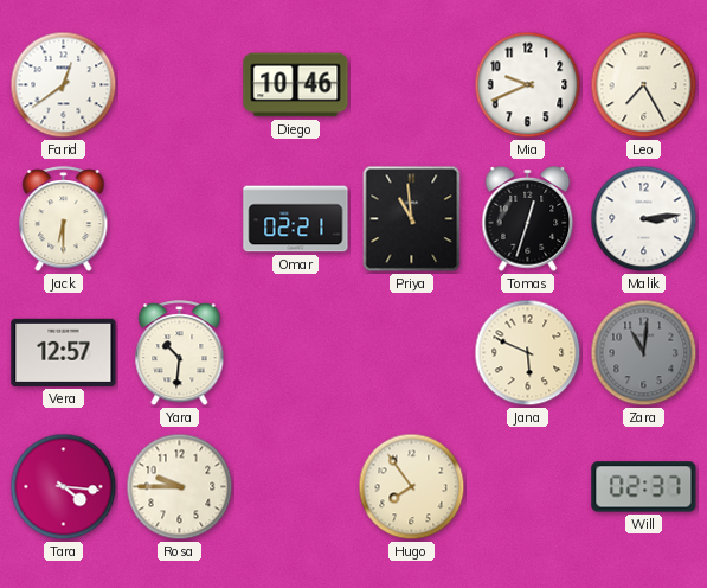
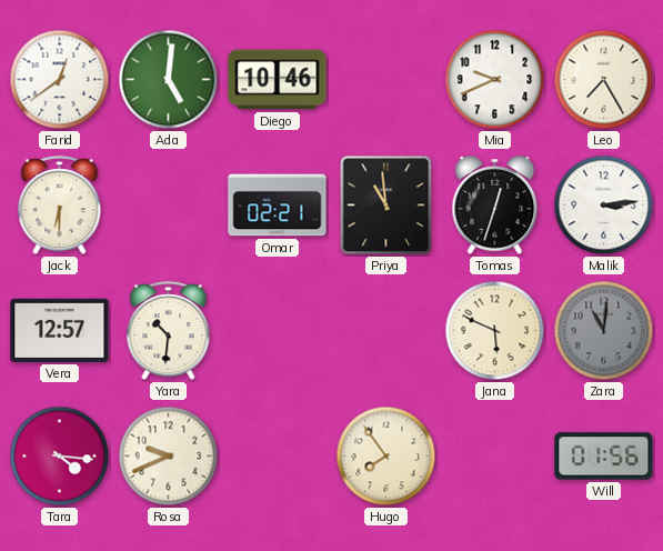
Ada: none -> 5:01
Rosa: 9:45 -> 9:41
Will: 02:37 -> 01:56
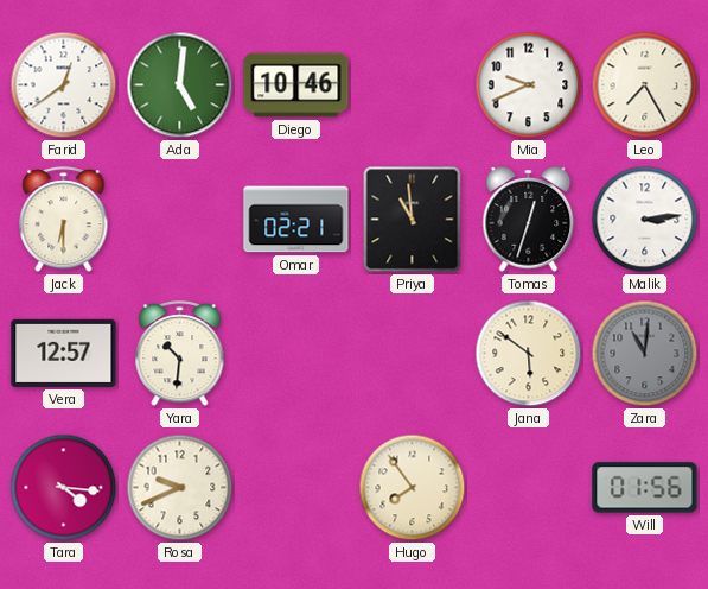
Jana: 5:49 -> 5:51
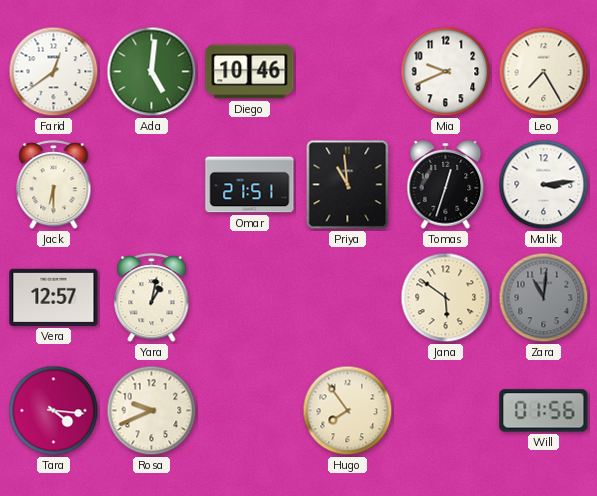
Omar: 02:21 -> 21:51
Yara: 10:31 -> 1:02
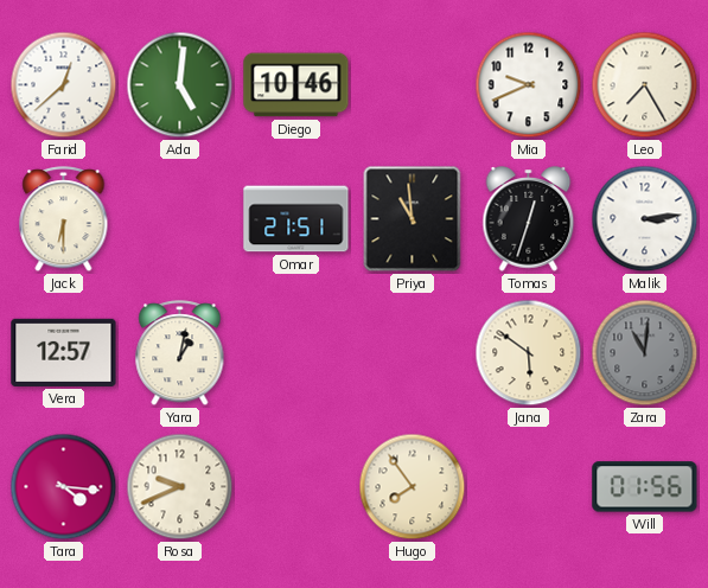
Farid: 12:39 -> 12:38
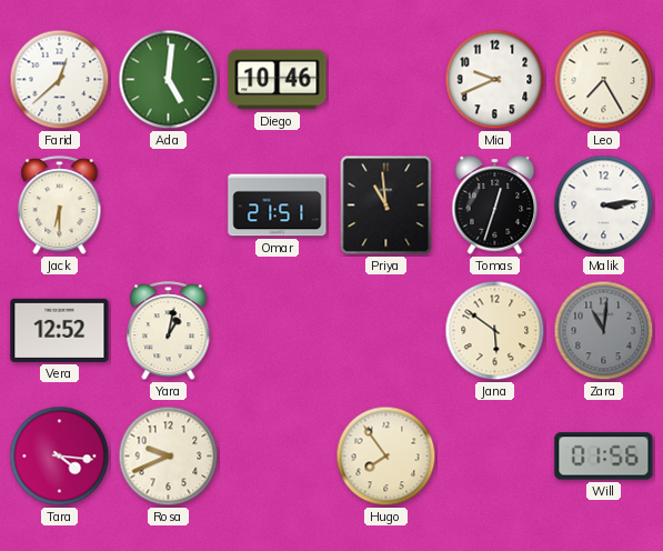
Vera: 12:57 -> 12:52
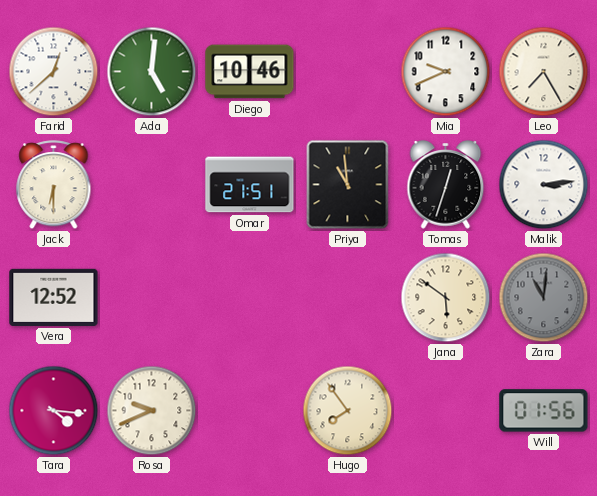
Yara: 1:02 -> none
